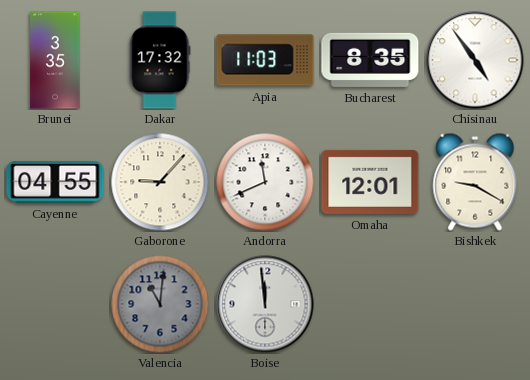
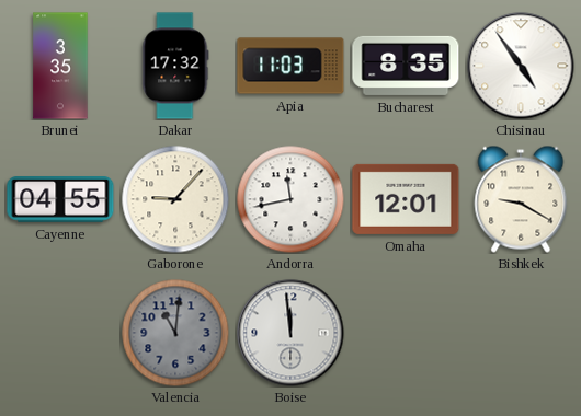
Andorra: 11:41 -> 11:43
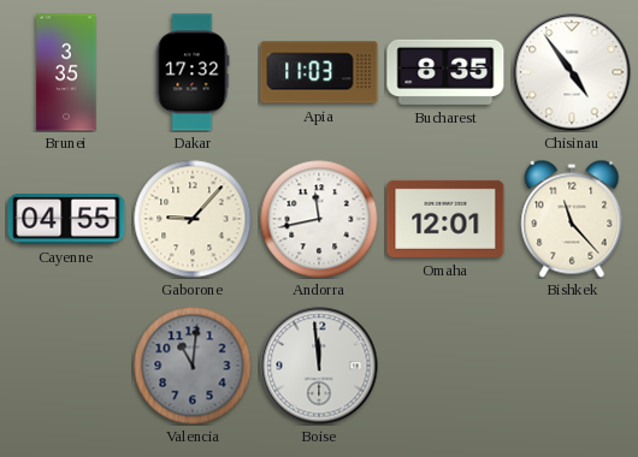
Bishkek: 9:20 -> 11:23
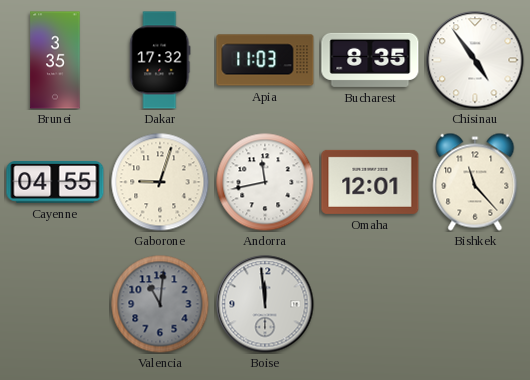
Gaborone: 9:07 -> 9:03
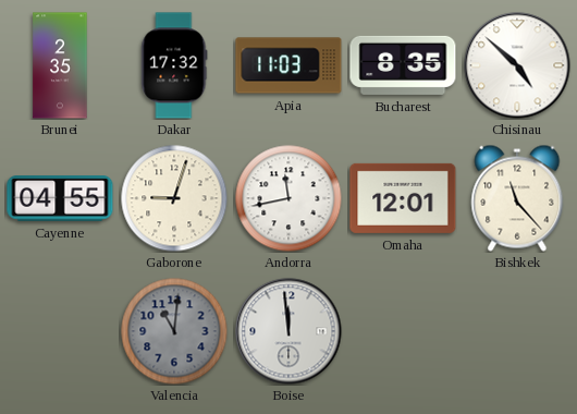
Brunei: 3:35 -> 2:35
Chisinau: 4:54 -> 4:52
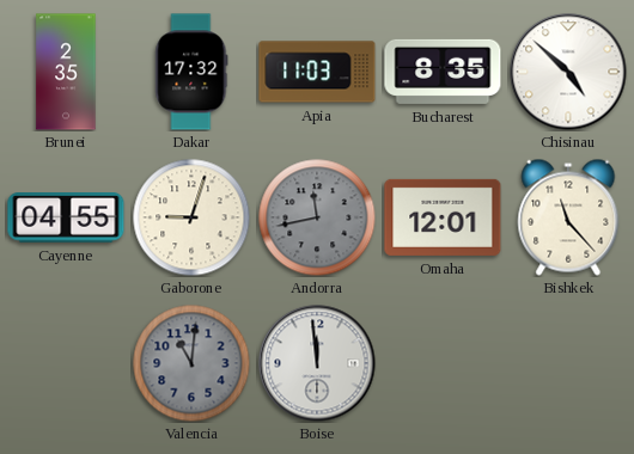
Andorra dial: white -> grey
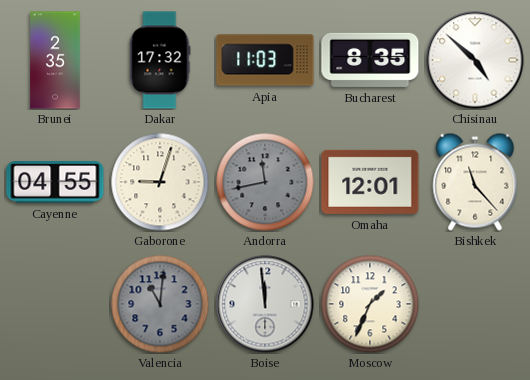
Moscow: none -> 1:34
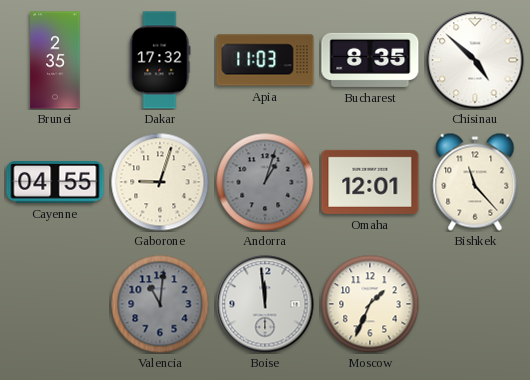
Andorra: 11:43 -> 1:03
